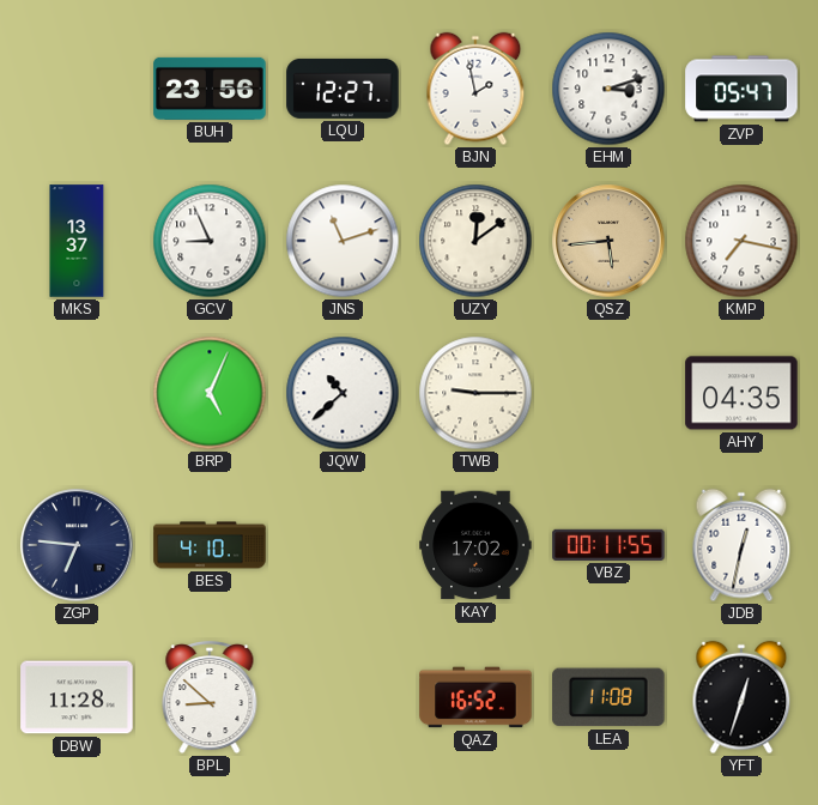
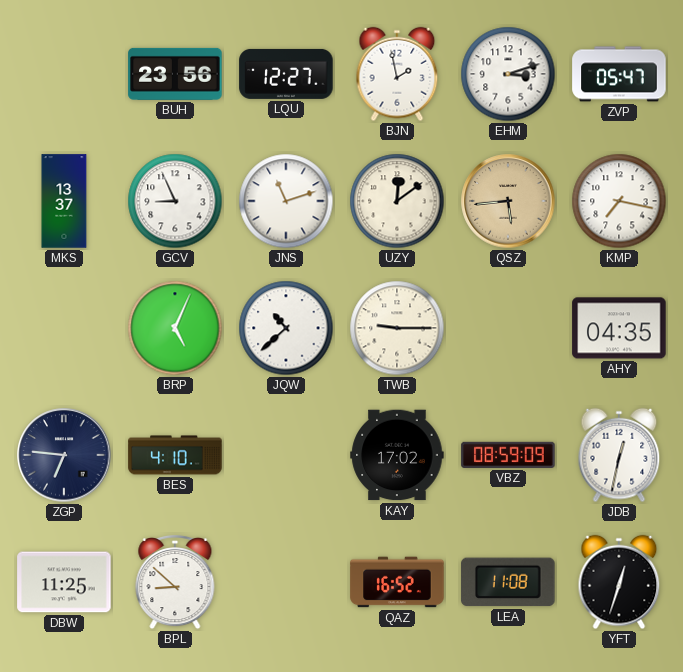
VBZ: 00:11 -> 08:59
DBW: 11:28 -> 11:25
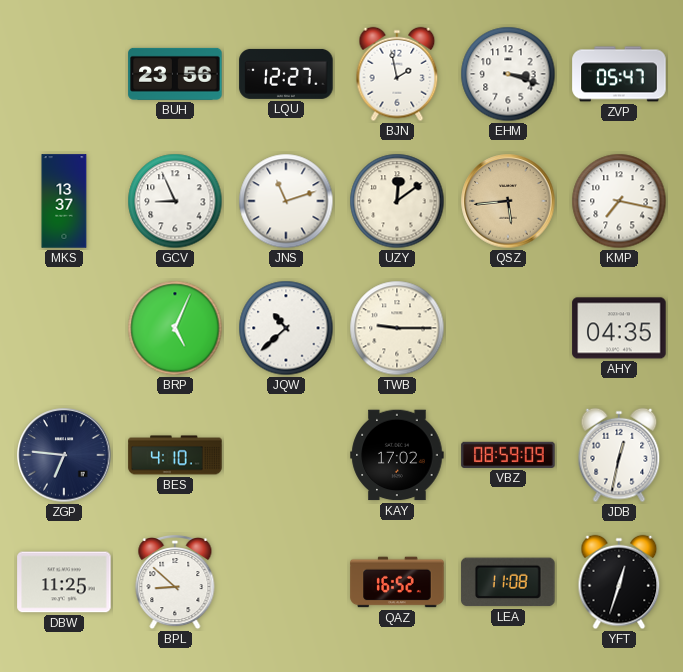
EHM: 3:12 -> 3:18
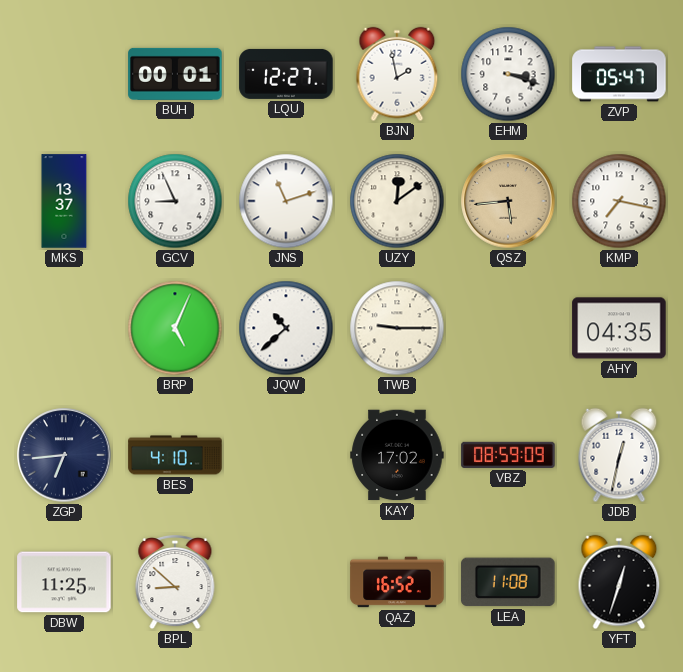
BUH: 23:56 -> 00:01
ZGP: 6:46 -> 6:44
